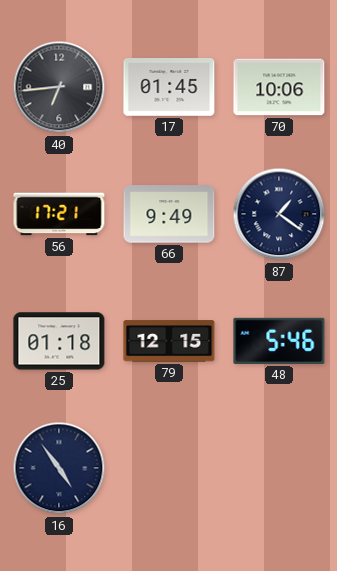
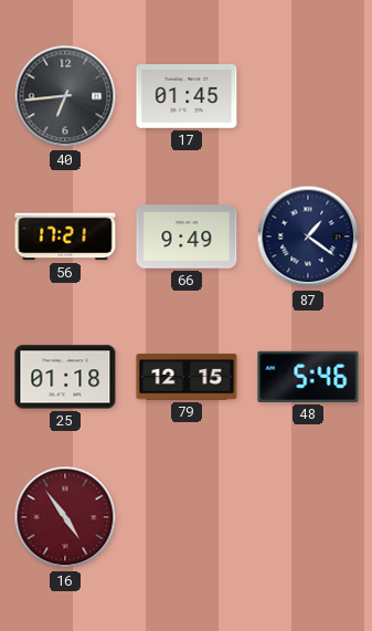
70: 10:06 -> none
16 dial: navy -> burgundy
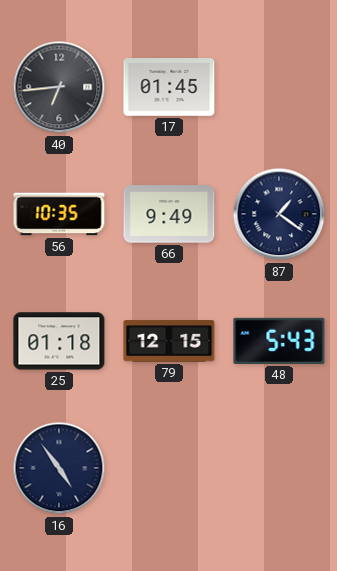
56: 17:21 -> 10:35
48: 5:46 -> 5:43
16 dial: burgundy -> navy
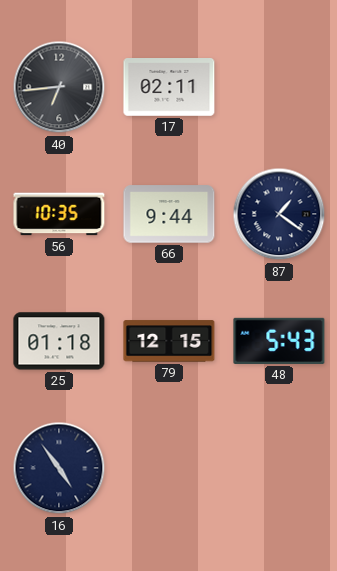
17: 01:45 -> 02:11
66: 9:49 -> 9:44
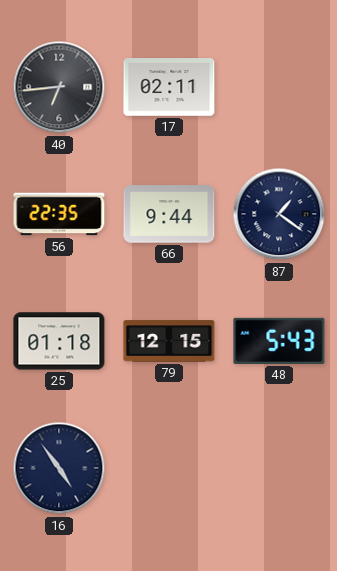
56: 10:35 -> 22:35
